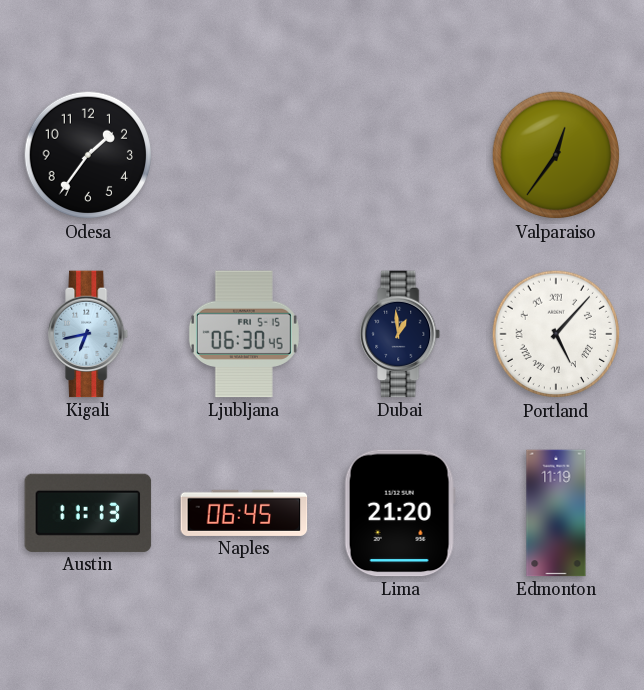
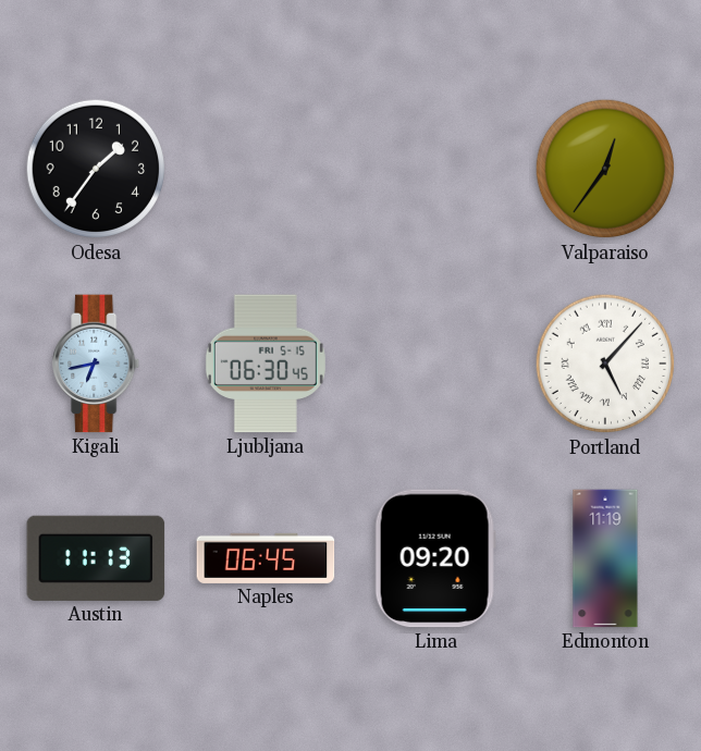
Dubai: 12:59 -> none
Lima: 21:20 -> 09:20
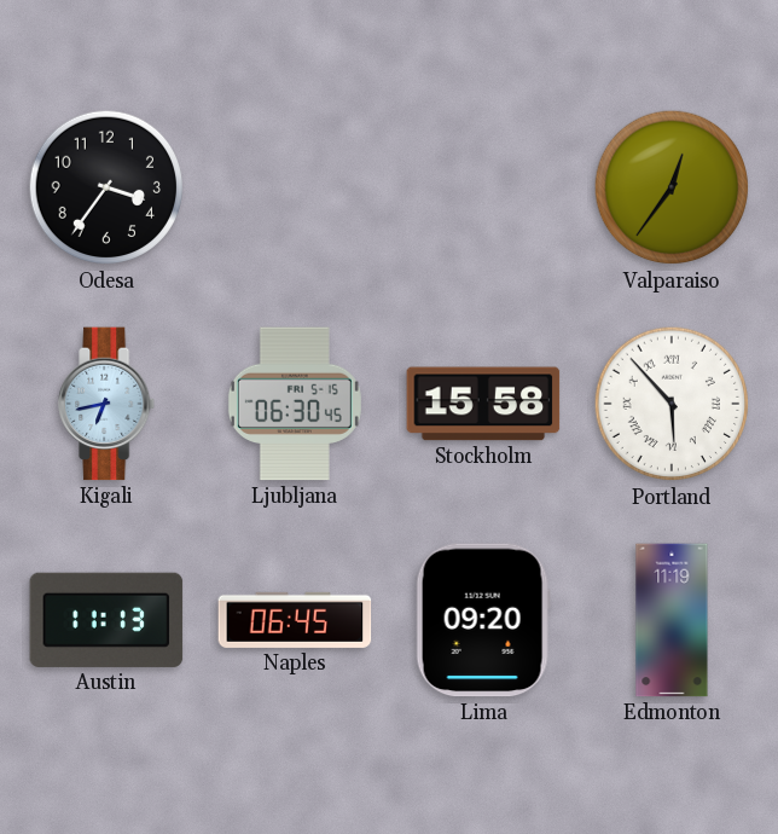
Odesa: 1:36 -> 3:36
Stockholm: none -> 15:58
Portland: 5:07 -> 5:53
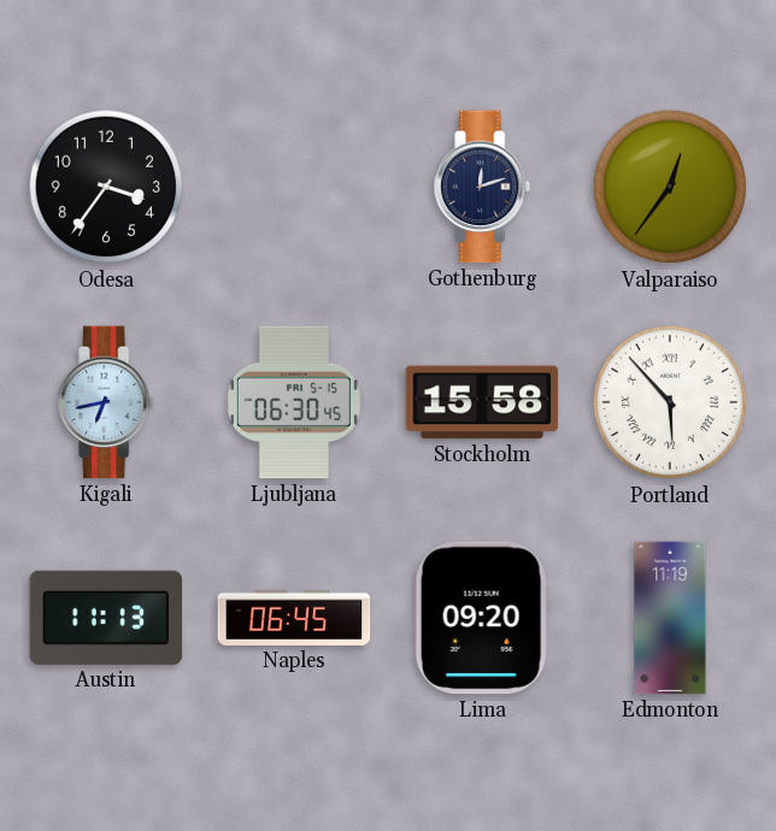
Gothenburg: none -> 12:12
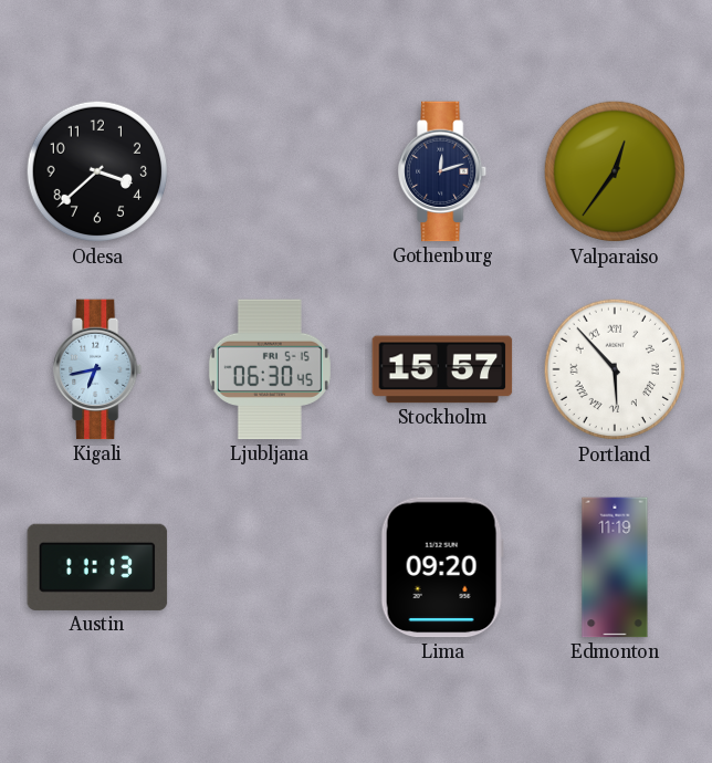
Odesa: 3:36 -> 3:38
Stockholm: 15:58 -> 15:57
Naples: 06:45 -> none
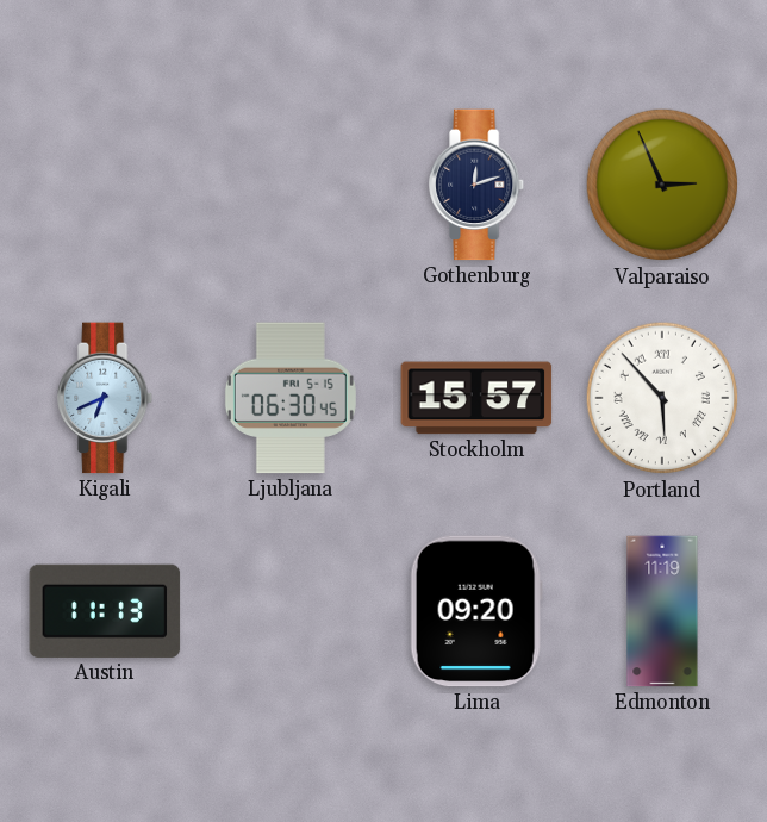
Odesa: 3:38 -> none
Valparaiso: 12:36 -> 2:56
Kigali: 6:43 -> 6:41
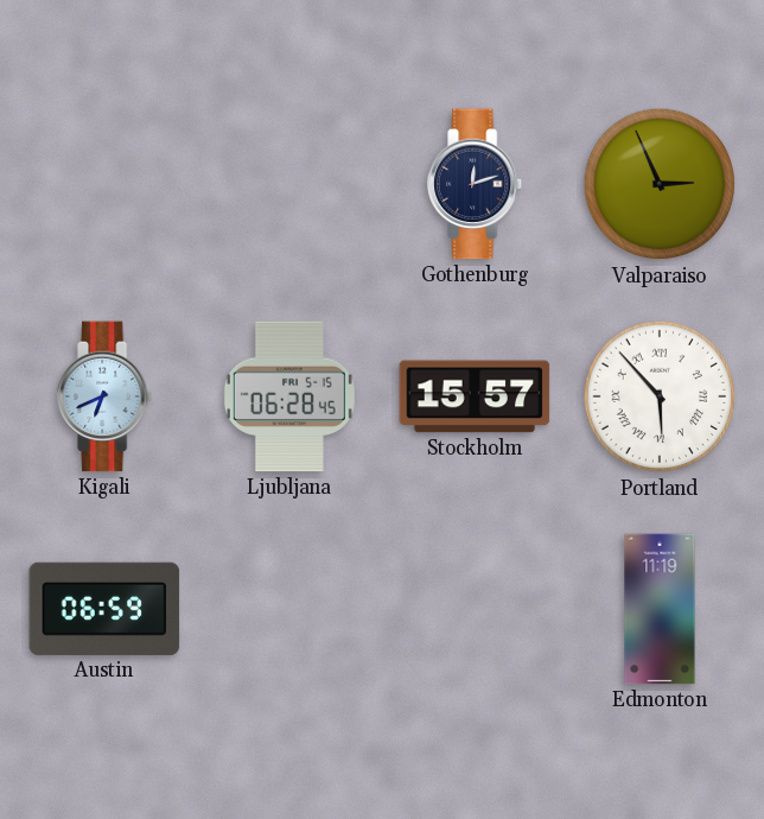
Ljubljana: 06:30 -> 06:28
Austin: 11:13 -> 06:59
Lima: 09:20 -> none
